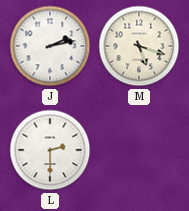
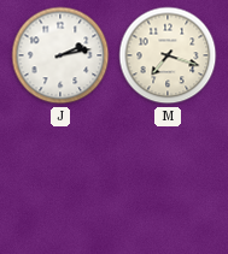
M: 5:18 -> 7:18
L: 2:30 -> none
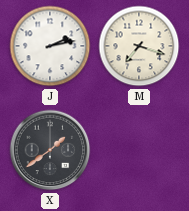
X: none -> 1:39
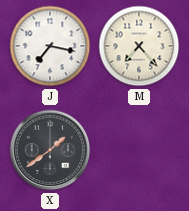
J: 2:13 -> 7:17
M: 7:18 -> 7:23
